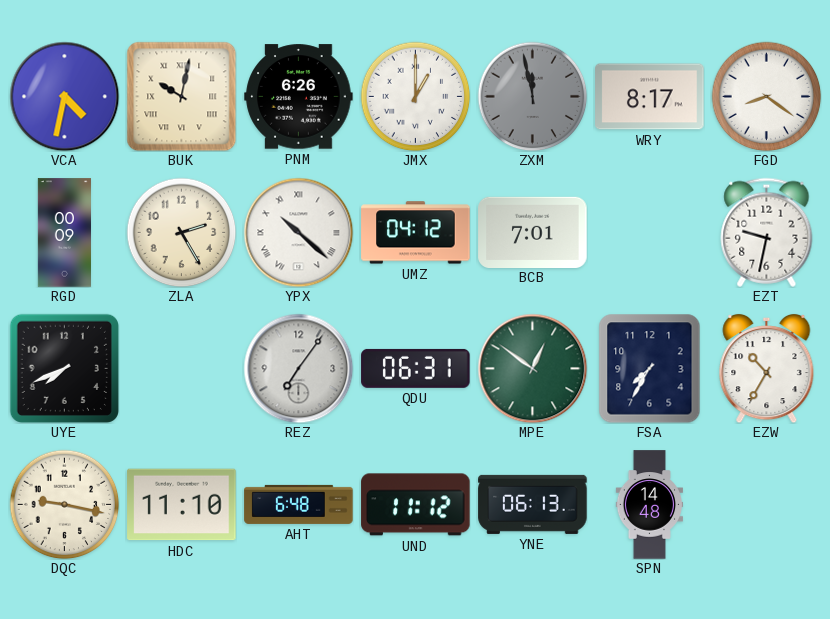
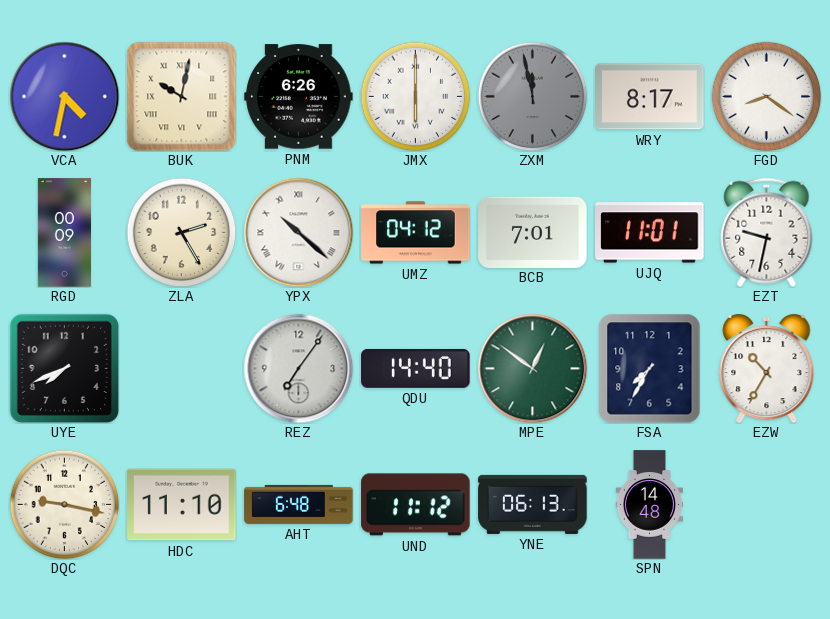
JMX: 1:00 -> 6:00
UJQ: none -> 11:01
QDU: 06:31 -> 14:40
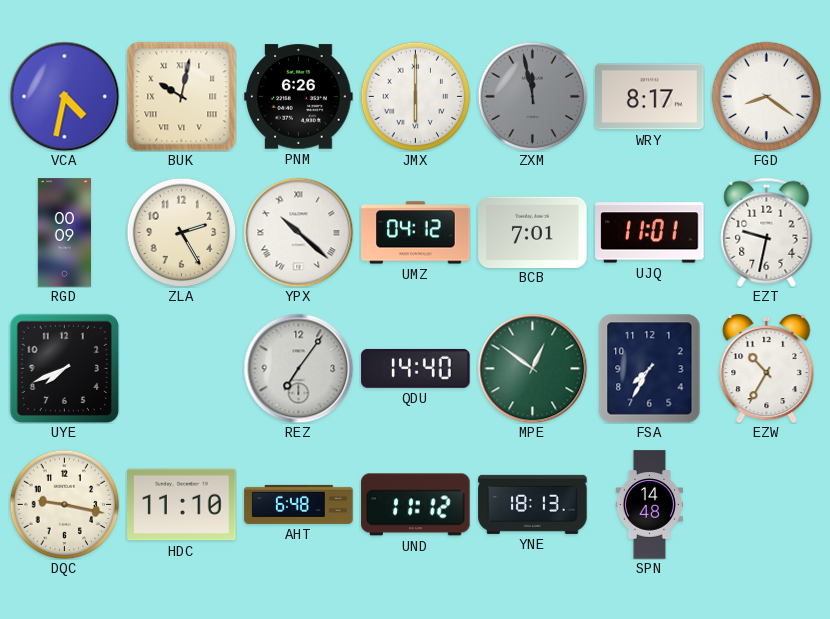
YNE: 06:13 -> 18:13
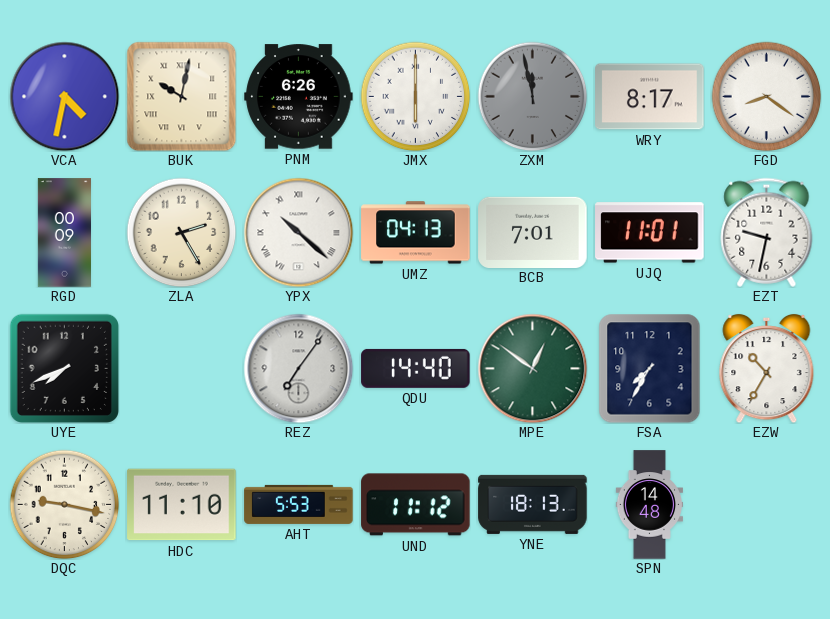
UMZ: 04:12 -> 04:13
AHT: 6:48 -> 5:53
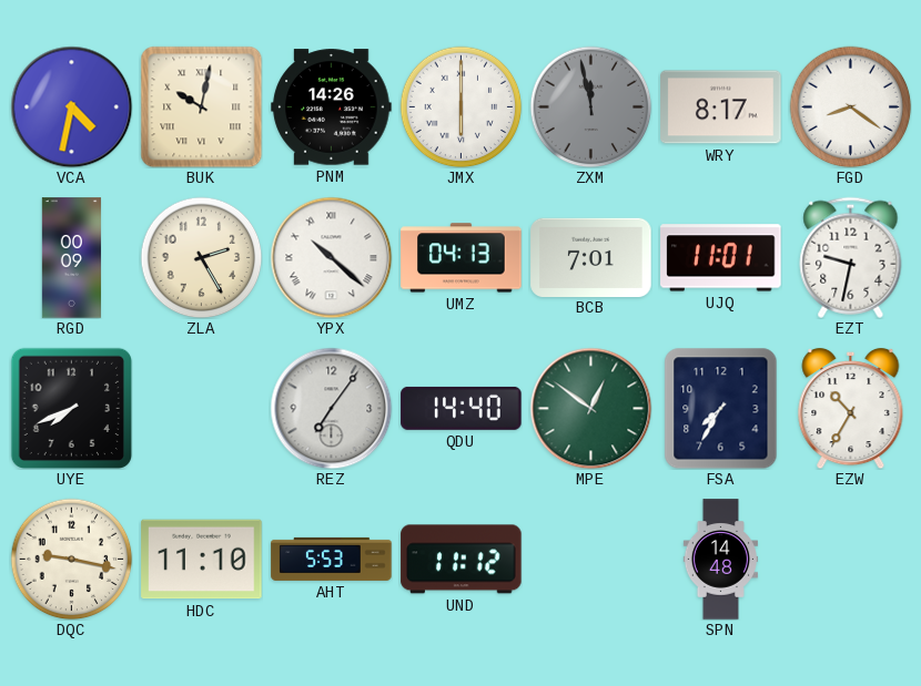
PNM: 6:26 -> 14:26
YNE: 18:13 -> none
